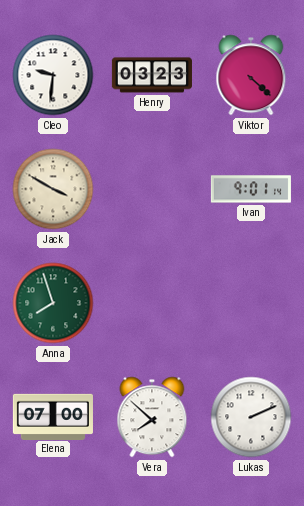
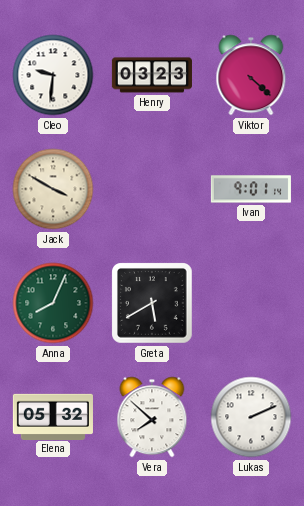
Anna: 7:57 -> 8:04
Greta: none -> 5:40
Elena: 07:00 -> 05:32
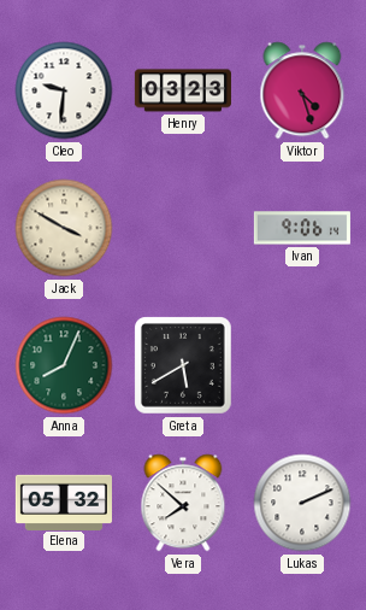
Viktor: 4:22 -> 4:27
Ivan: 9:01 -> 9:06
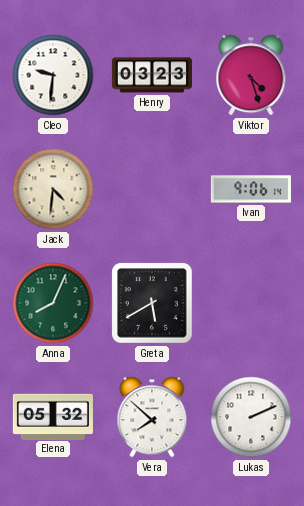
Jack: 3:50 -> 4:31
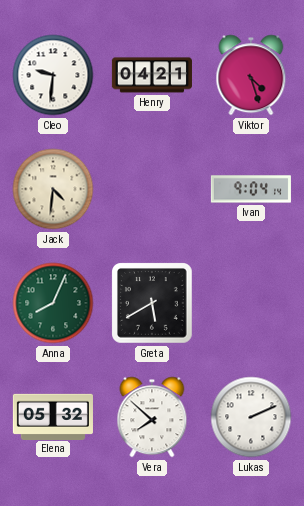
Henry: 03:23 -> 04:21
Ivan: 9:06 -> 9:04
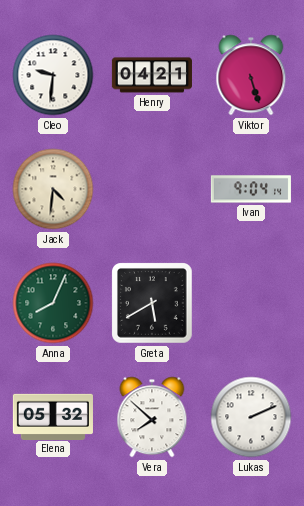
Viktor: 4:27 -> 5:27
